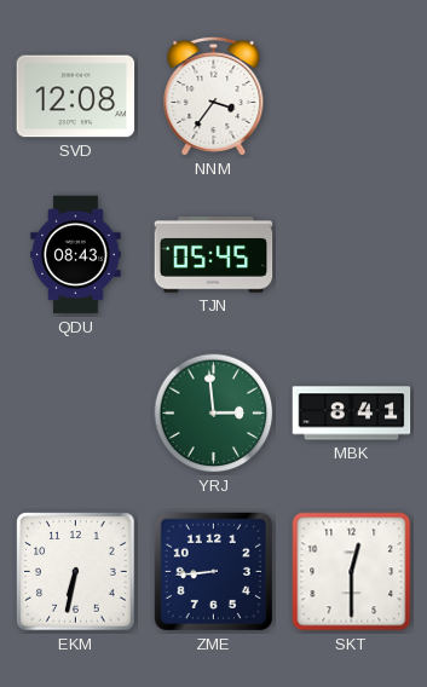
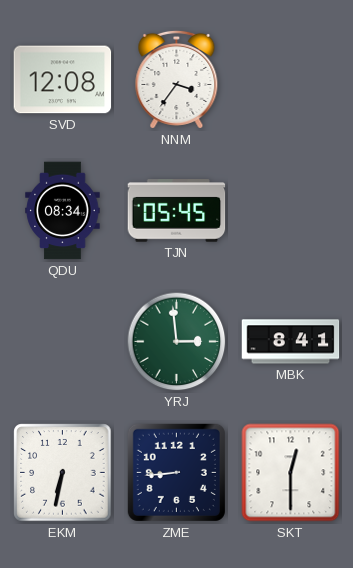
QDU: 08:43 -> 08:34
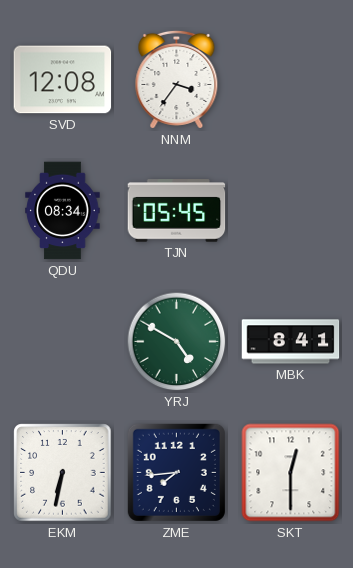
YRJ: 2:59 -> 4:50
ZME: 8:44 -> 7:44
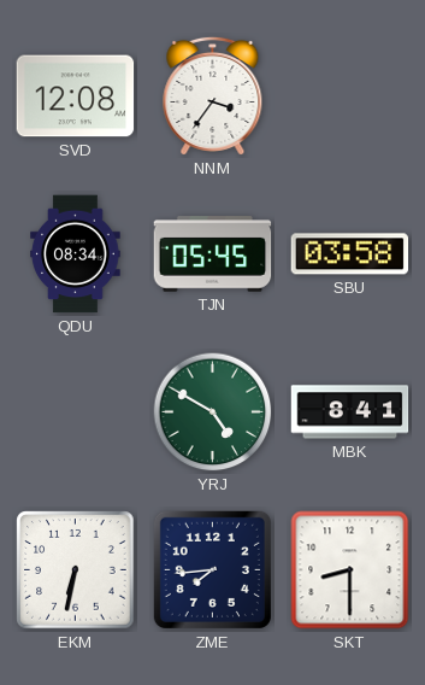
SBU: none -> 03:58
SKT: 12:30 -> 8:30
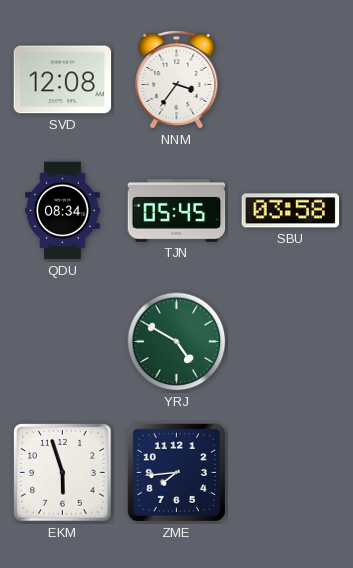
MBK: 8:41 -> none
EKM: 6:32 -> 5:57
SKT: 8:30 -> none
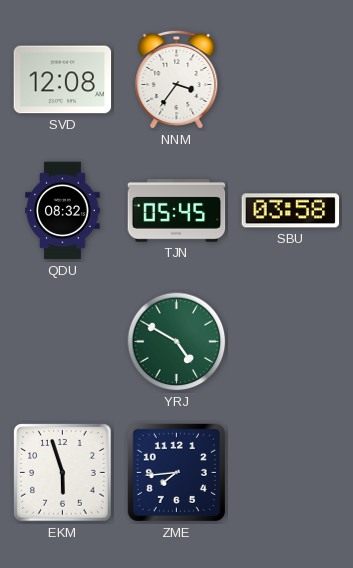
QDU: 08:34 -> 08:32
